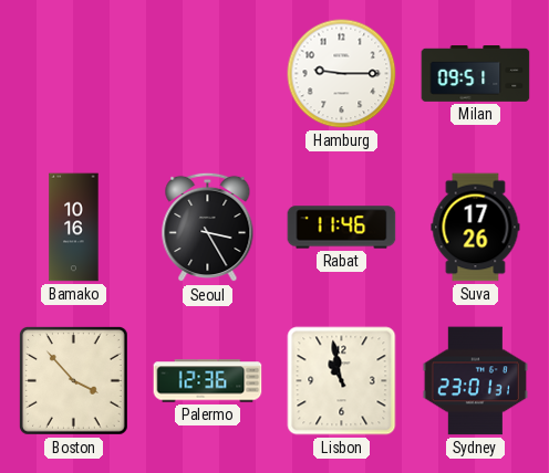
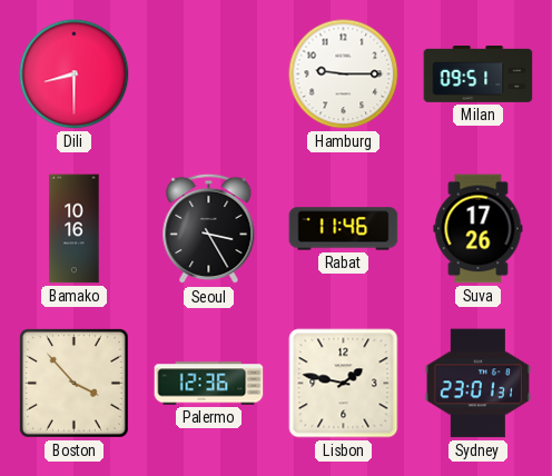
Dili: none -> 8:30
Lisbon: 10:58 -> 1:47
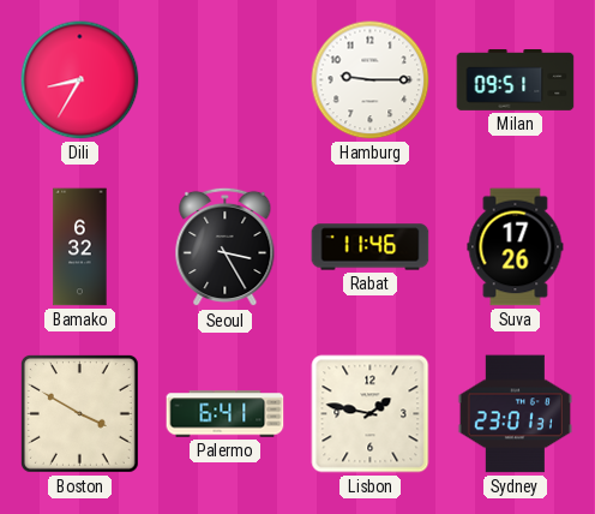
Dili: 8:30 -> 8:35
Bamako: 10:16 -> 6:32
Boston: 3:53 -> 3:50
Palermo: 12:36 -> 6:41
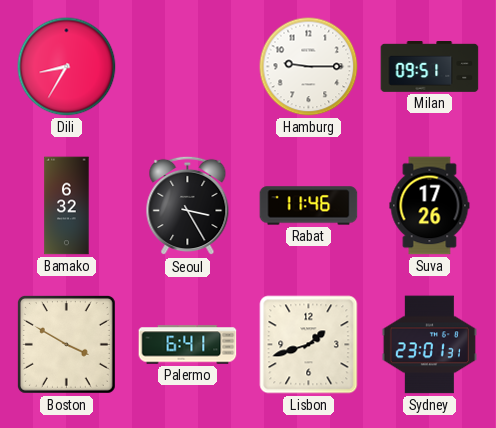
Lisbon: 1:47 -> 1:42
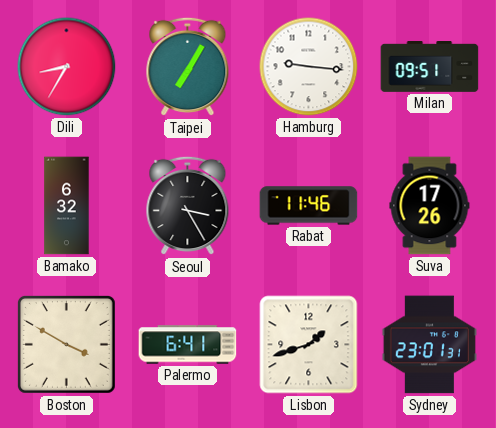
Taipei: none -> 7:05
Hamburg: 9:15 -> 9:16
